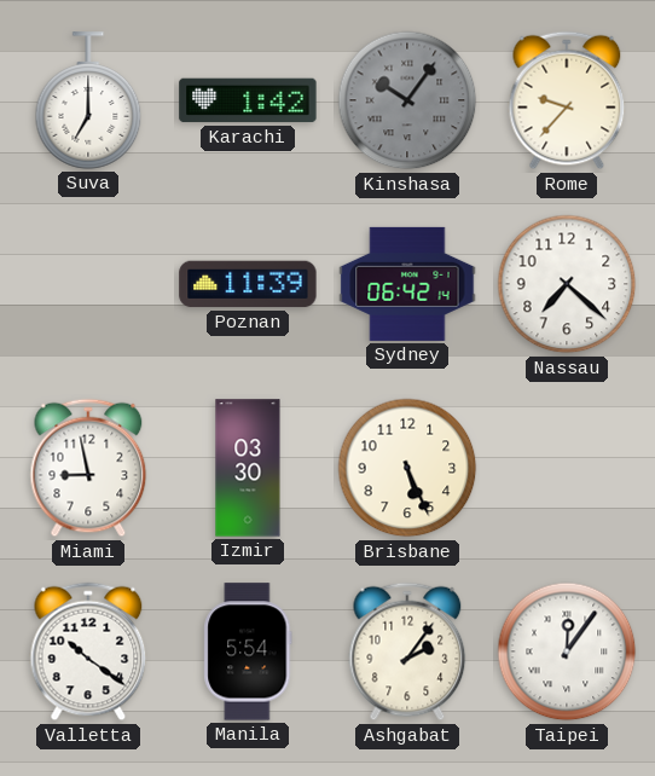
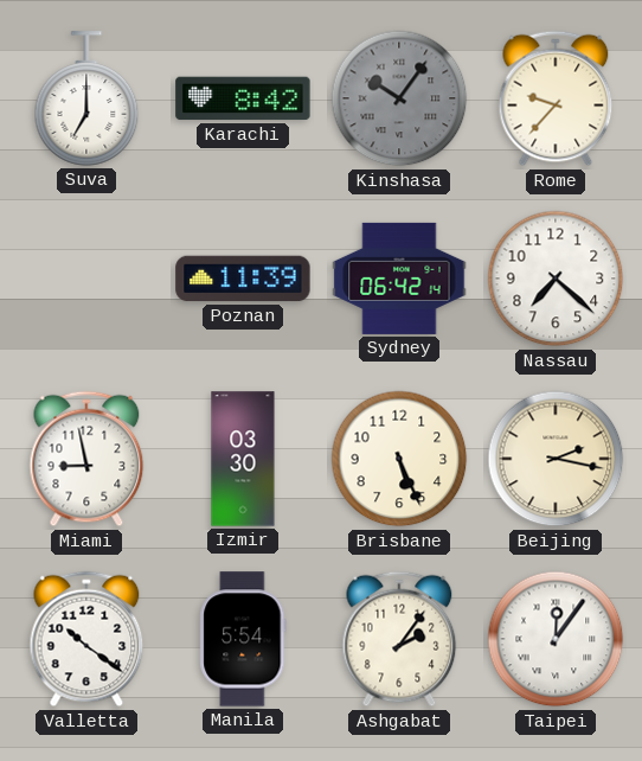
Karachi: 1:42 -> 8:42
Beijing: none -> 2:17
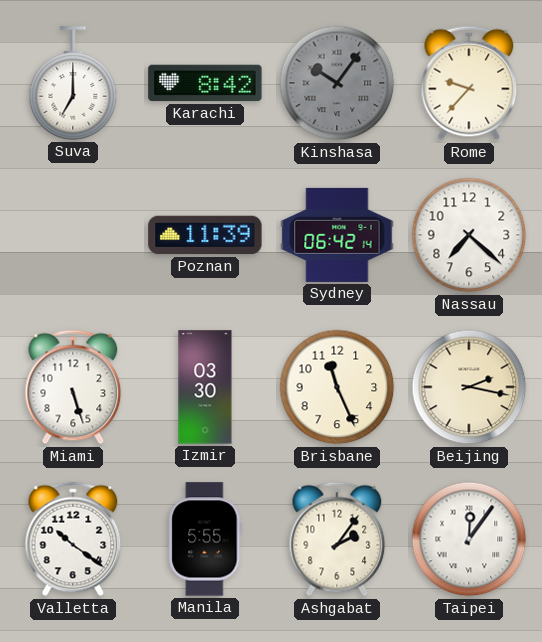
Miami: 8:58 -> 5:27
Brisbane: 5:26 -> 11:26
Manila: 5:54 -> 5:55
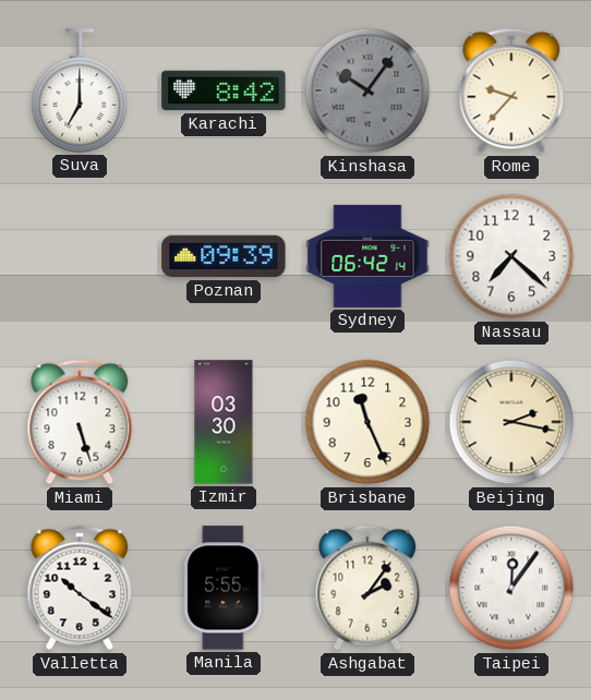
Poznan: 11:39 -> 09:39
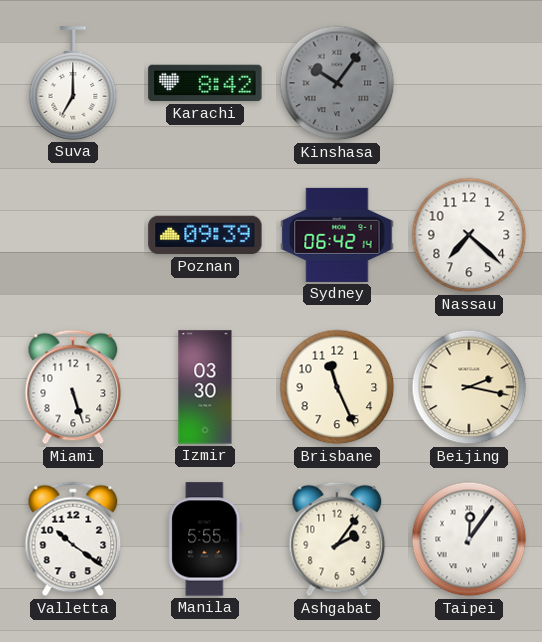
Rome: 9:37 -> none
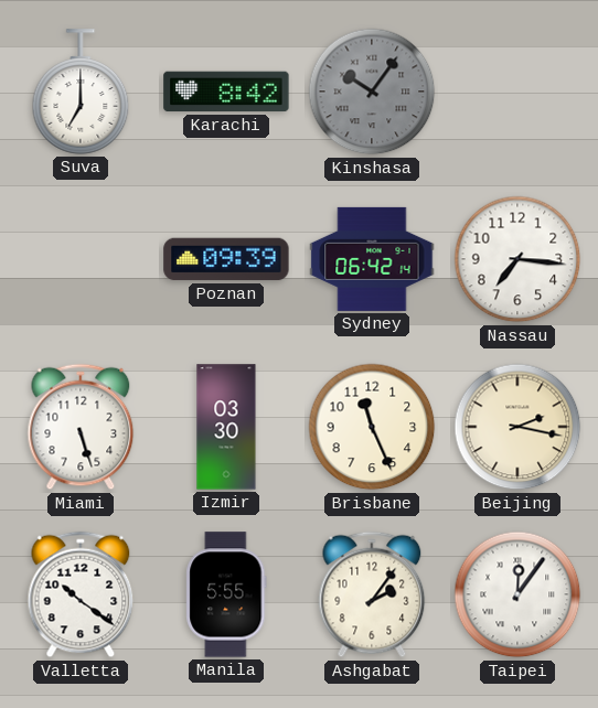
Nassau: 7:22 -> 7:16
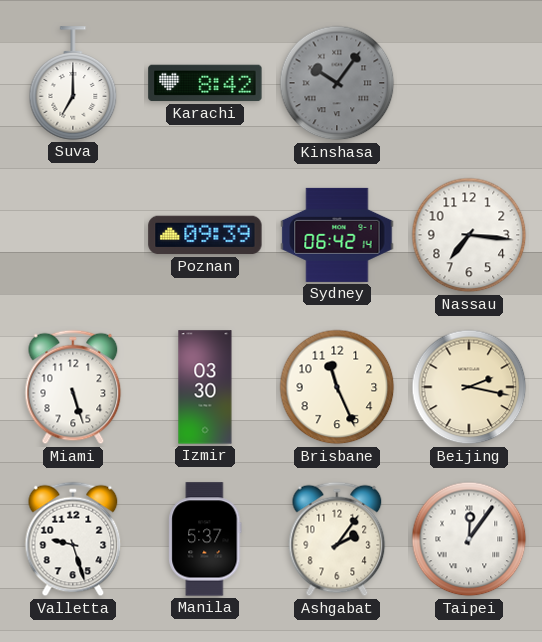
Valletta: 10:21 -> 9:27
Manila: 5:55 -> 5:37
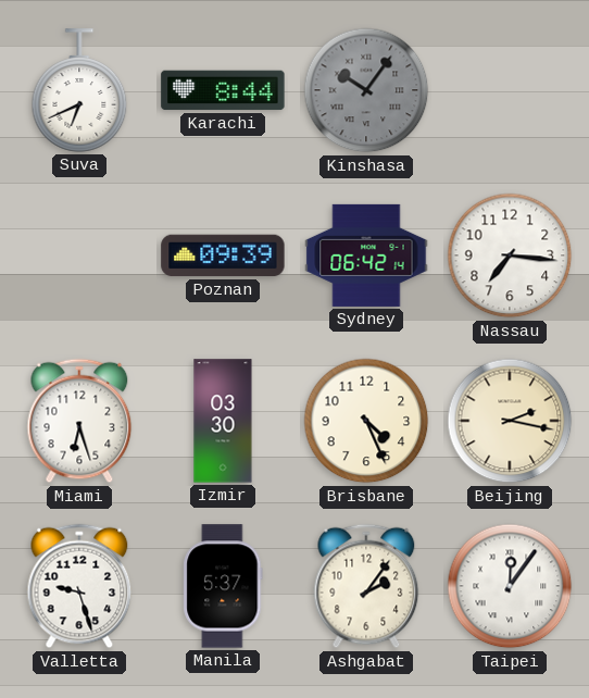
Suva: 7:00 -> 6:41
Karachi: 8:42 -> 8:44
Miami: 5:27 -> 6:27
Brisbane: 11:26 -> 4:26
